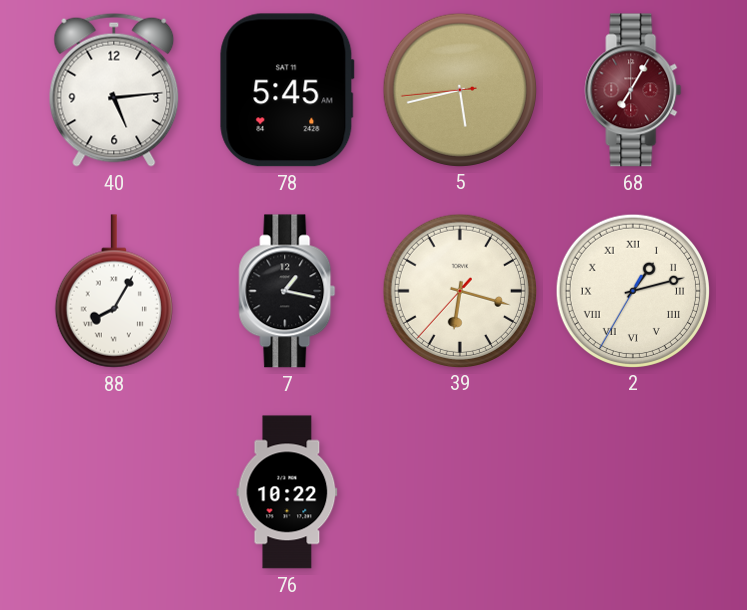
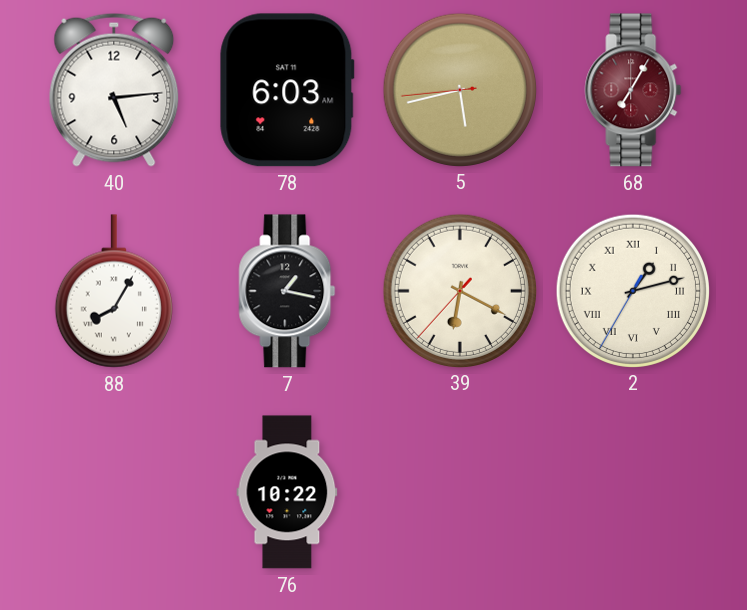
78: 5:45 -> 6:03
39: 6:17 -> 6:19
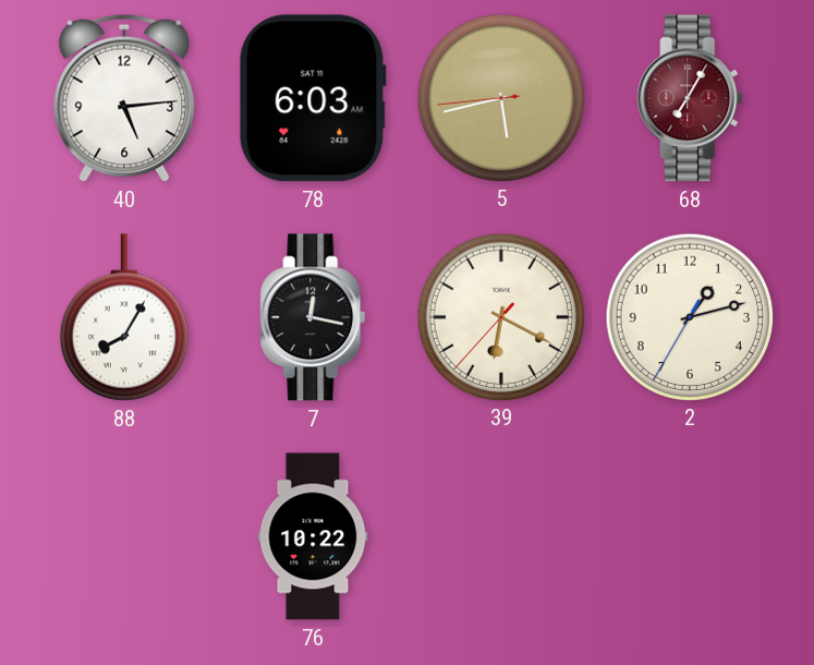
7: 1:17 -> 12:17
2 numerals: Roman -> Arabic
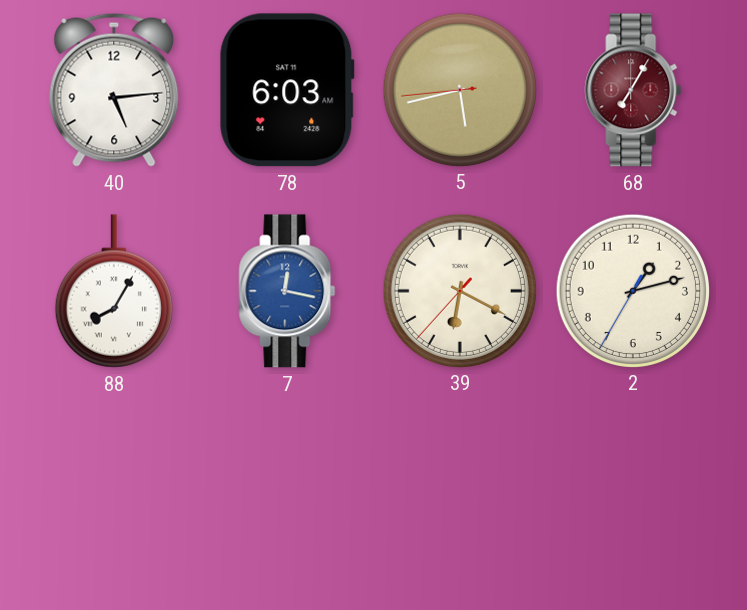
7 dial: black -> blue
76: 10:22 -> none
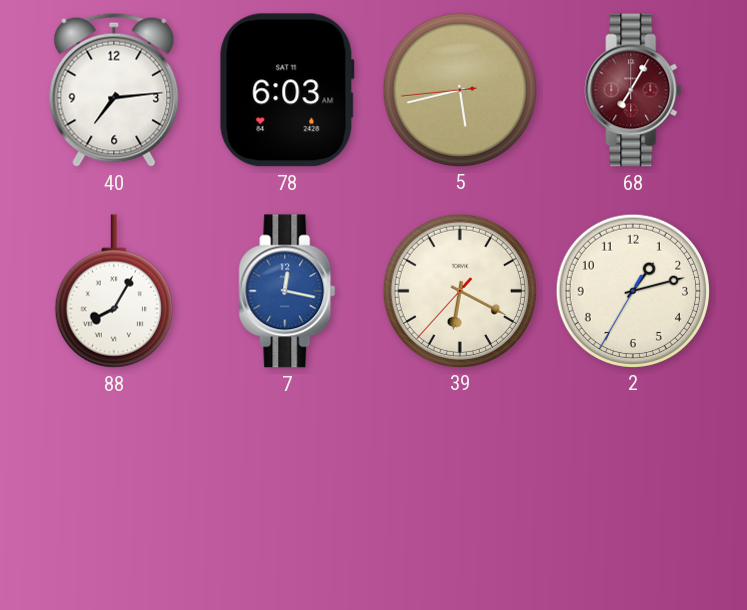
40: 5:14 -> 7:14
